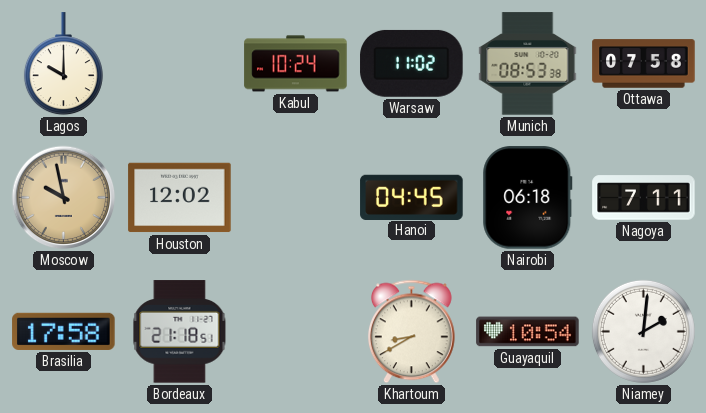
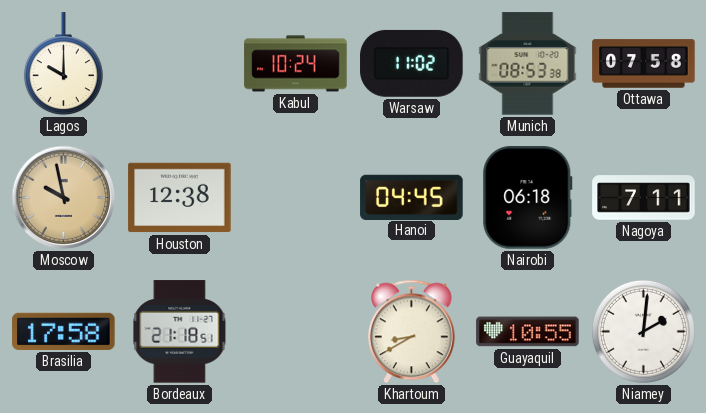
Houston: 12:02 -> 12:38
Guayaquil: 10:54 -> 10:55
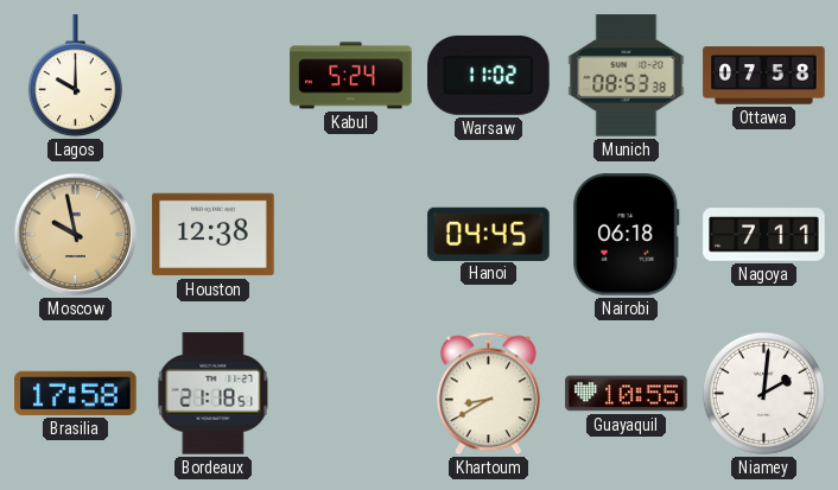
Kabul: 10:24 -> 5:24
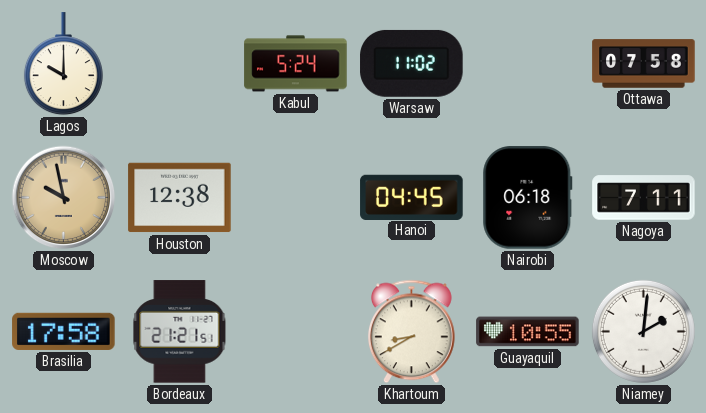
Munich: 08:53 -> none
Bordeaux: 21:18 -> 21:21
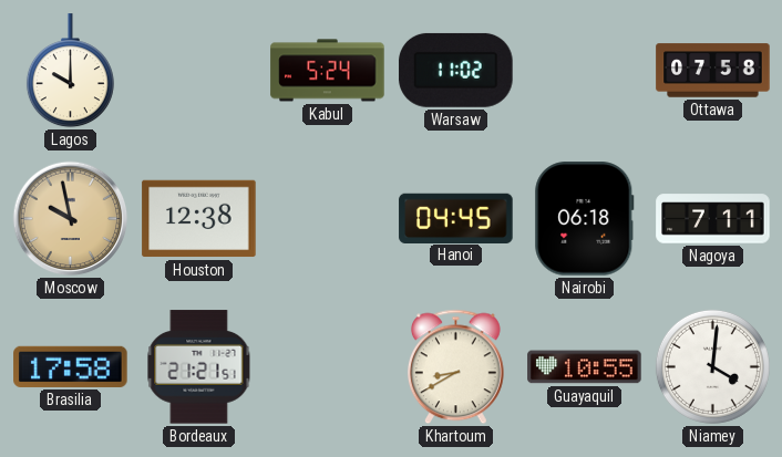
Niamey: 2:01 -> 4:01
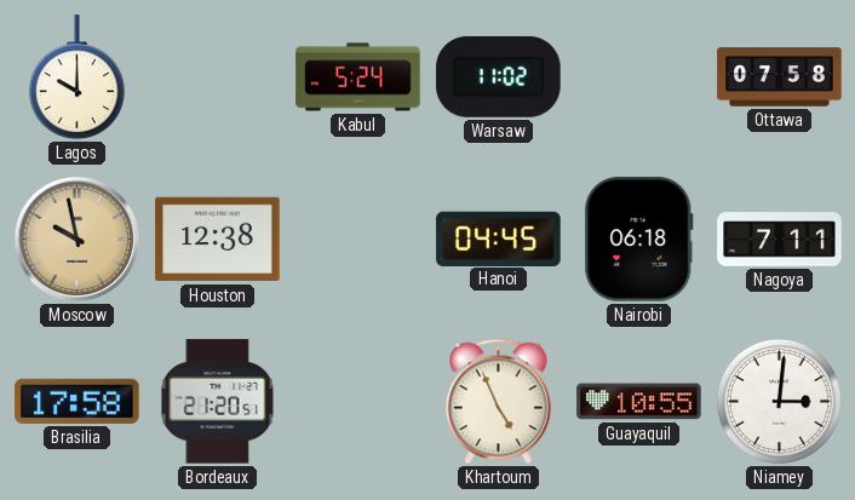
Bordeaux: 21:21 -> 21:20
Khartoum: 8:40 -> 4:56
Niamey: 4:01 -> 3:01
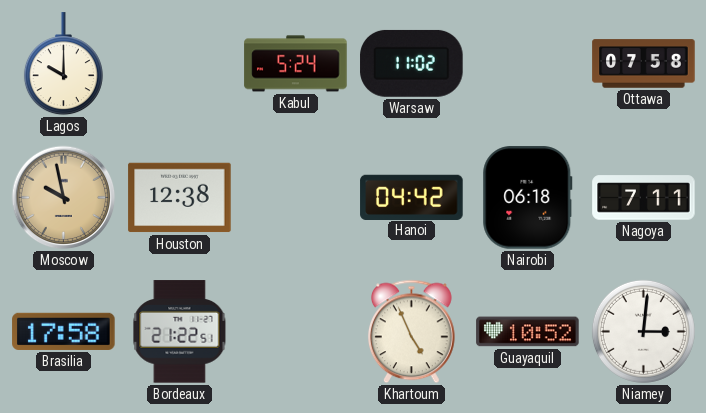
Hanoi: 04:45 -> 04:42
Bordeaux: 21:20 -> 21:22
Guayaquil: 10:55 -> 10:52
